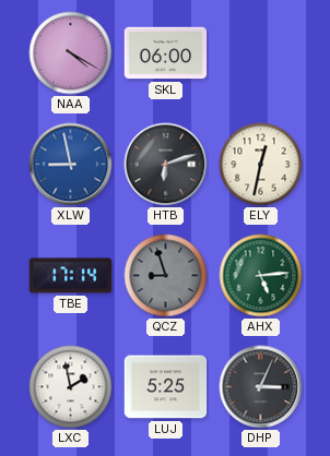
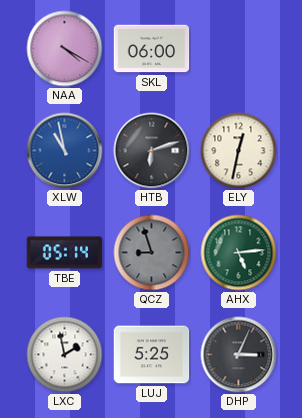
XLW: 8:58 -> 10:58
TBE: 17:14 -> 05:14
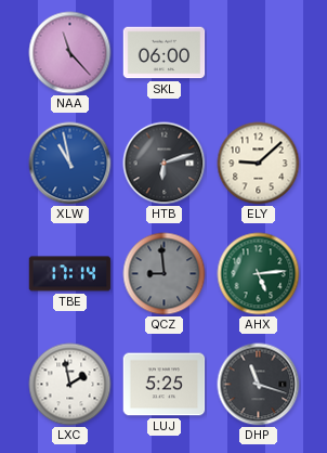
NAA: 4:20 -> 11:23
ELY: 12:32 -> 9:08
TBE: 05:14 -> 17:14
QCZ: 8:57 -> 8:59
DHP: 3:04 -> 11:18
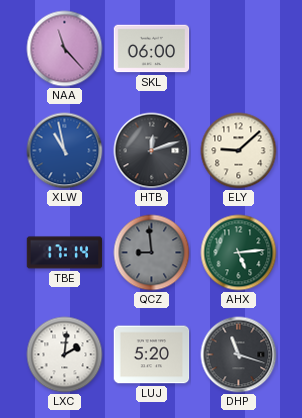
HTB: 6:12 -> 12:12
LXC: 1:58 -> 2:01
LUJ: 5:25 -> 5:20
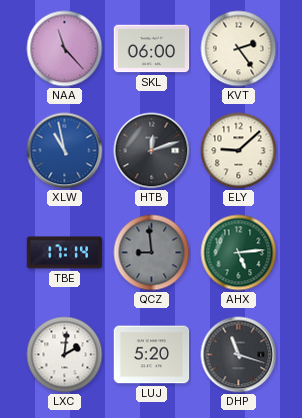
KVT: none -> 2:24
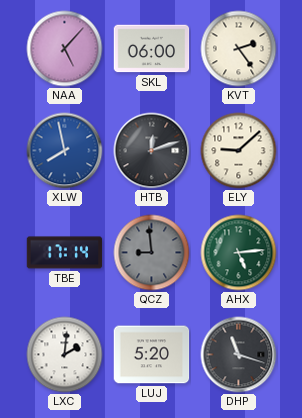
NAA: 11:23 -> 5:07
XLW: 10:58 -> 7:58
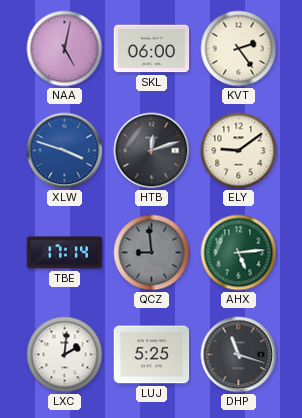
NAA: 5:07 -> 5:02
XLW: 7:58 -> 3:48
ELY: 9:08 -> 9:09
LUJ: 5:20 -> 5:25
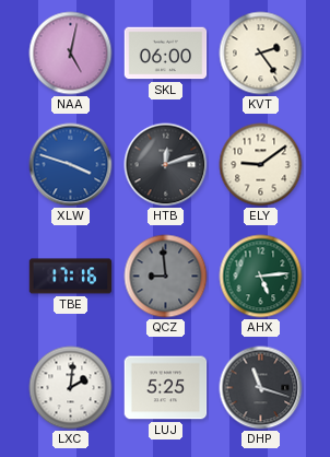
TBE: 17:14 -> 17:16
